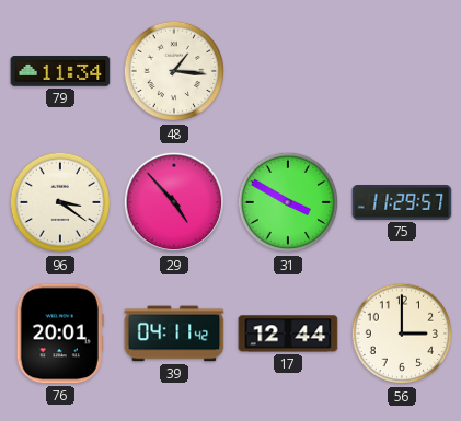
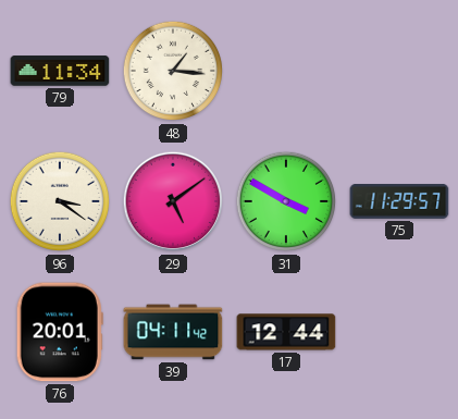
29: 4:53 -> 5:09
56: 3:00 -> none
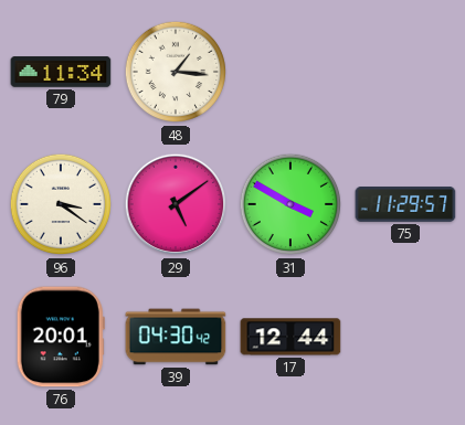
39: 04:11 -> 04:30
